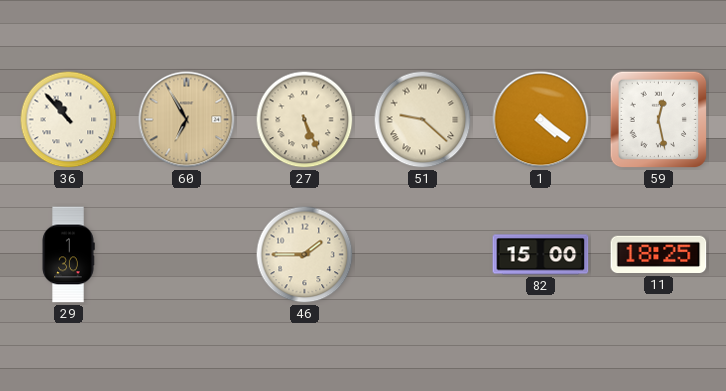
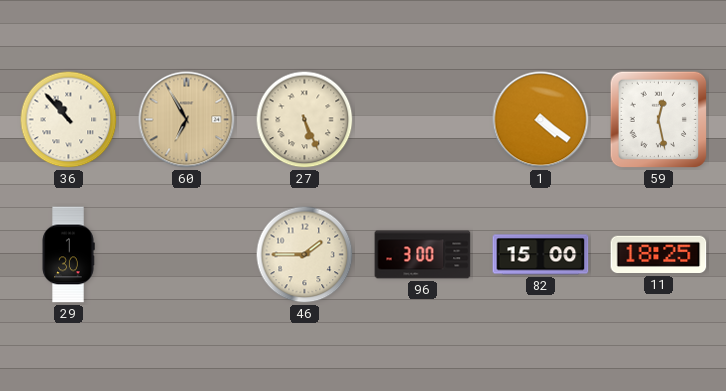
51: 9:22 -> none
96: none -> 3:00
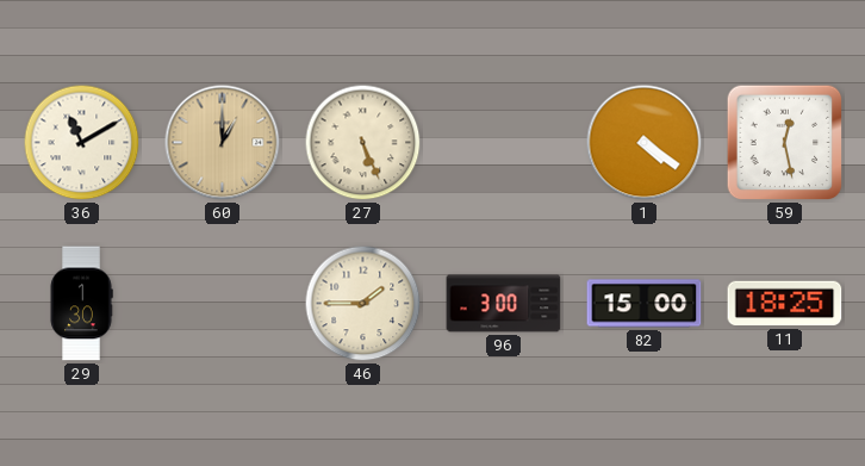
36: 10:53 -> 11:10
60: 6:55 -> 1:00
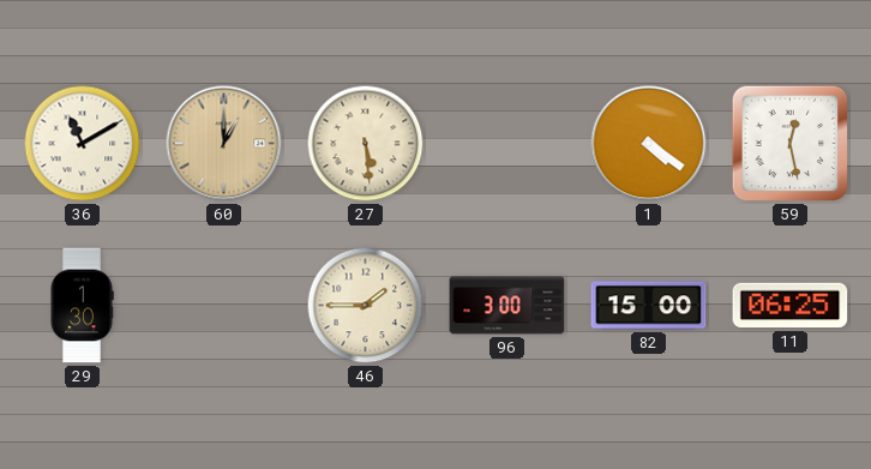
27: 5:26 -> 5:29
11: 18:25 -> 06:25
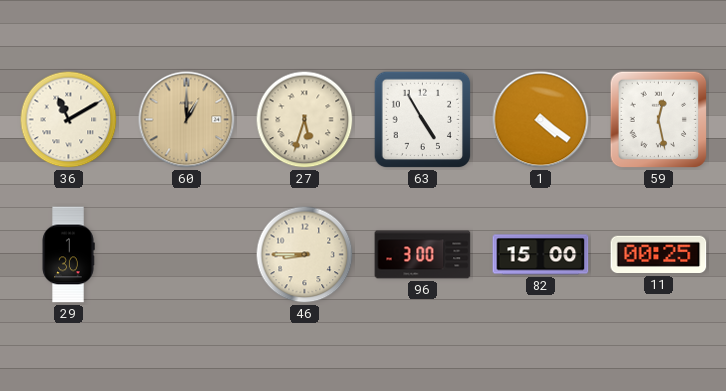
27: 5:29 -> 5:33
63: none -> 4:55
46: 1:45 -> 8:45
11: 06:25 -> 00:25
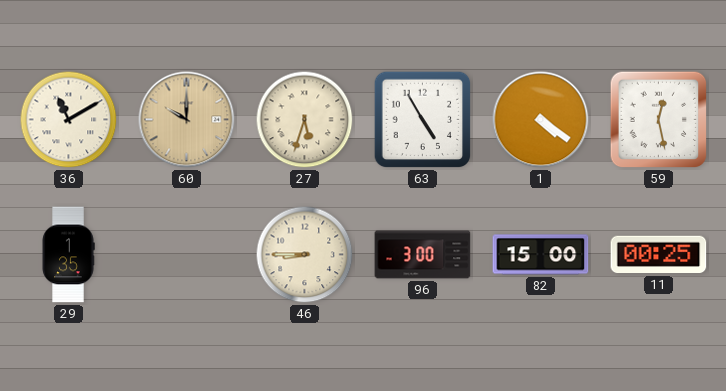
60: 1:00 -> 10:00
29: 1:30 -> 1:35
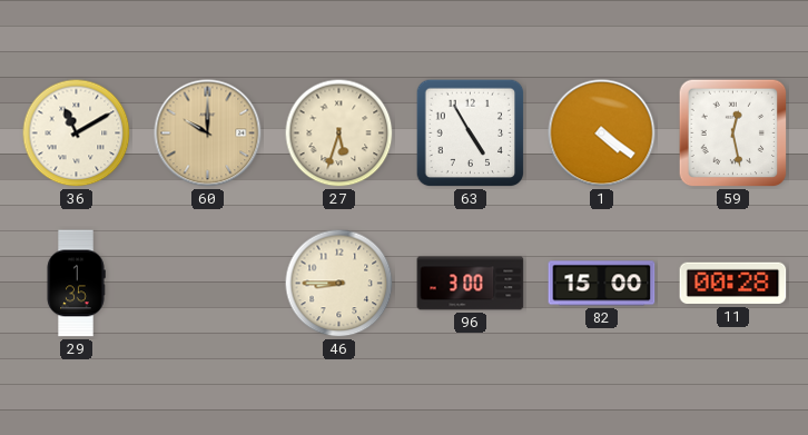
11: 00:25 -> 00:28
